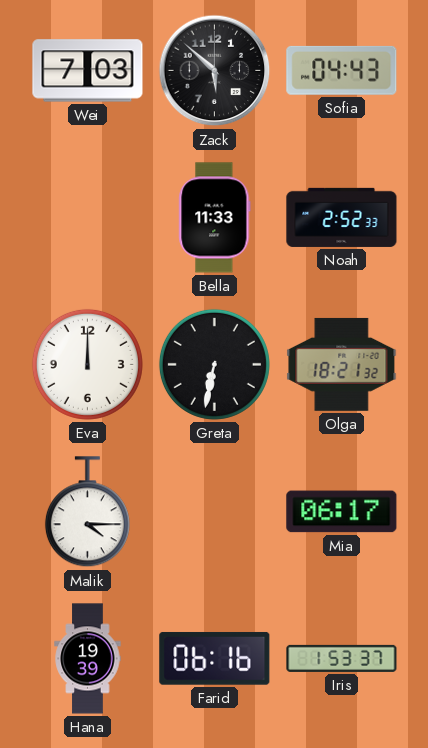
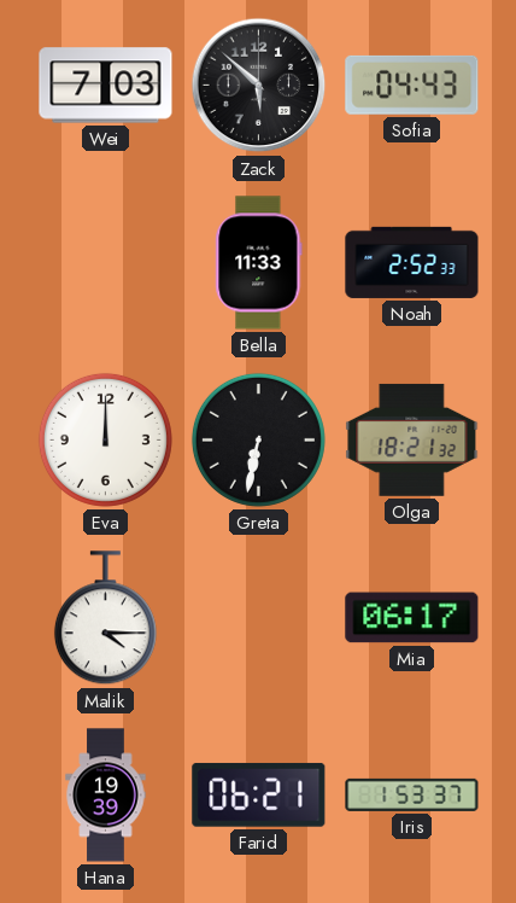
Farid: 06:16 -> 06:21
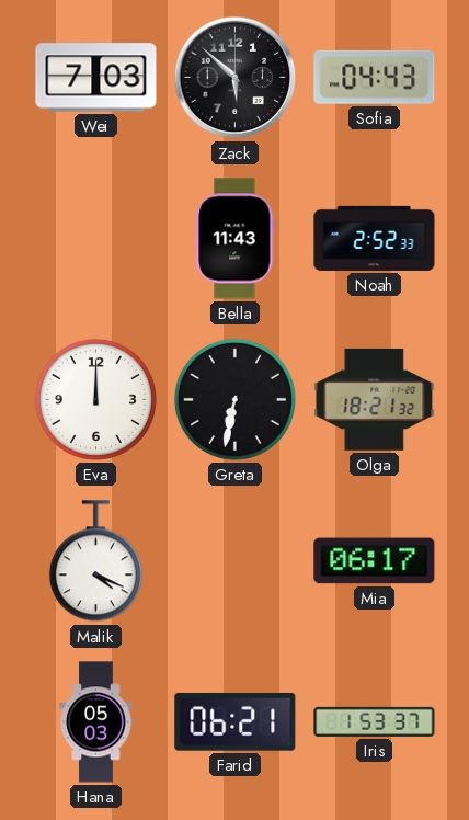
Bella: 11:33 -> 11:43
Malik: 4:15 -> 4:19
Hana: 19:39 -> 05:03
